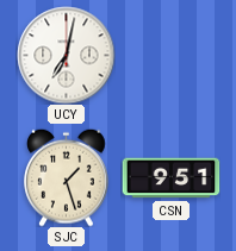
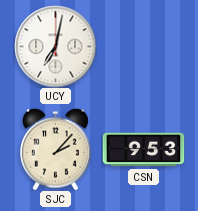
SJC: 1:27 -> 2:07
CSN: 9:51 -> 9:53
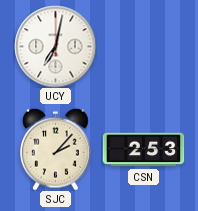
CSN: 9:53 -> 2:53
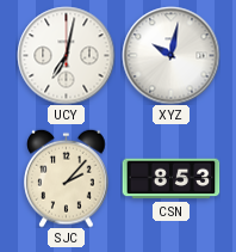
XYZ: none -> 10:02
CSN: 2:53 -> 8:53
